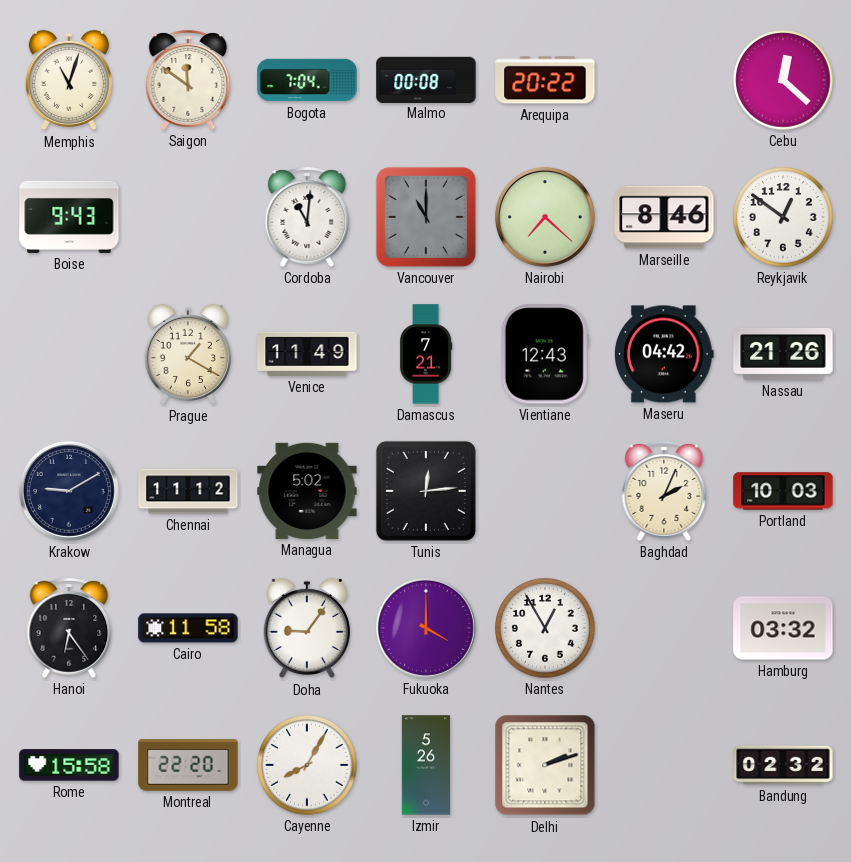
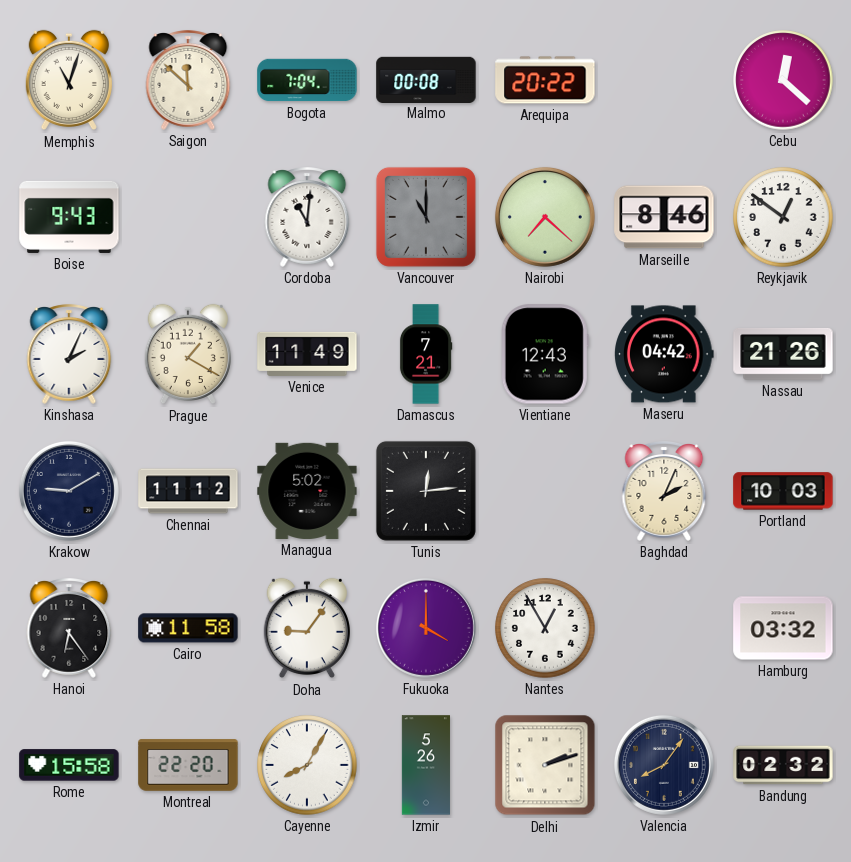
Saigon: 11:51 -> 11:52
Kinshasa: none -> 2:04
Valencia: none -> 8:06
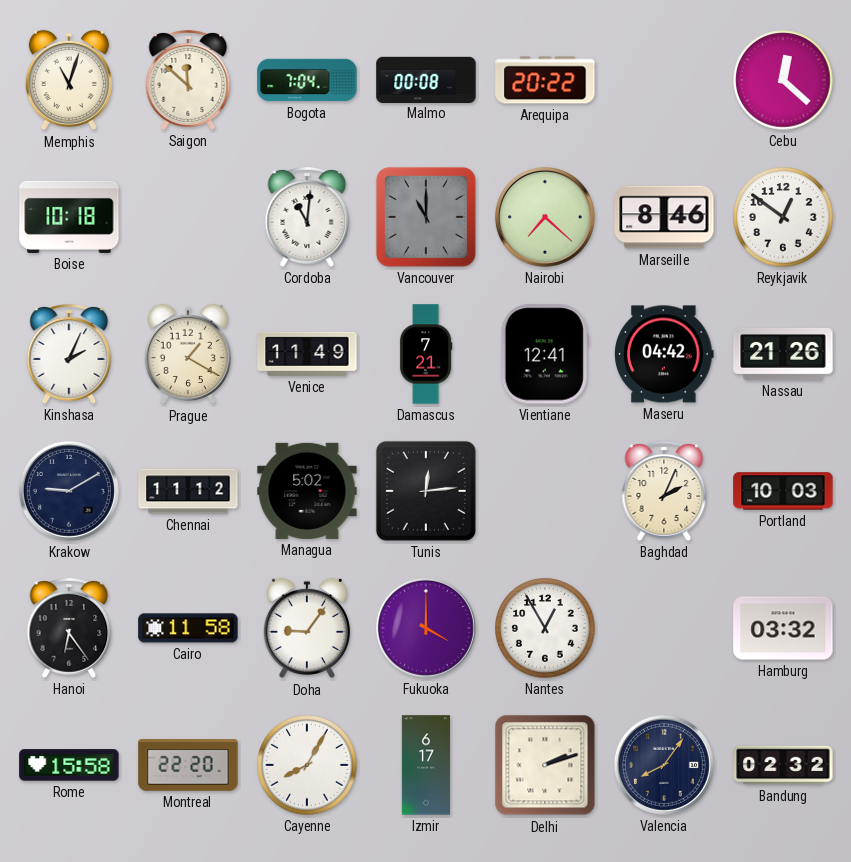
Boise: 9:43 -> 10:18
Vientiane: 12:43 -> 12:41
Izmir: 5:26 -> 6:17
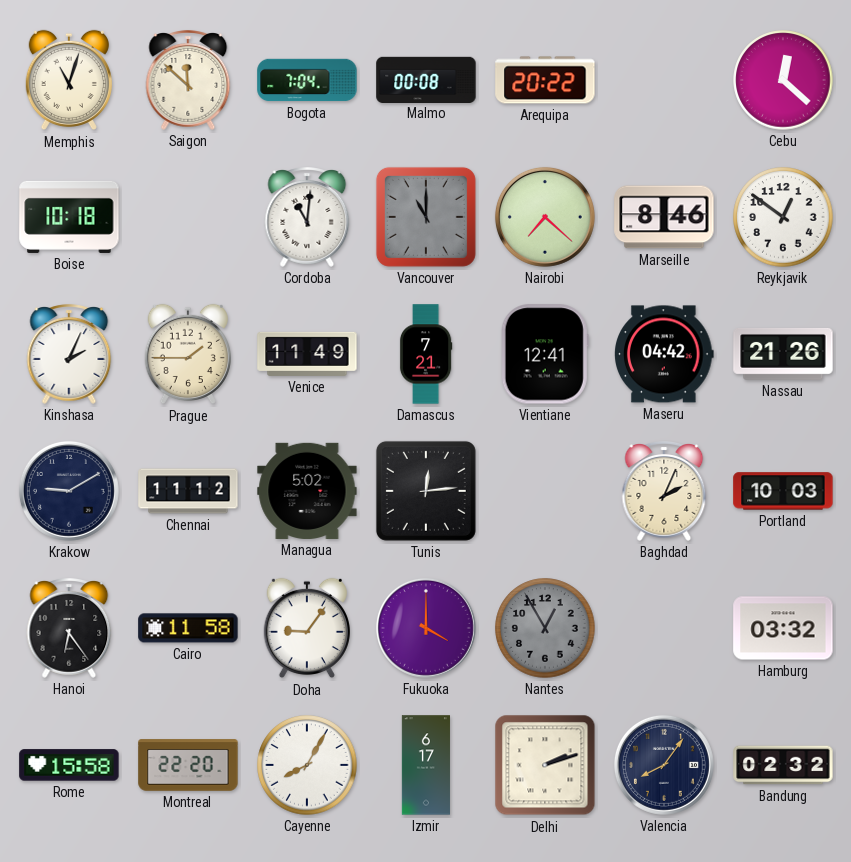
Prague: 1:20 -> 1:45
Nantes dial: white -> grey
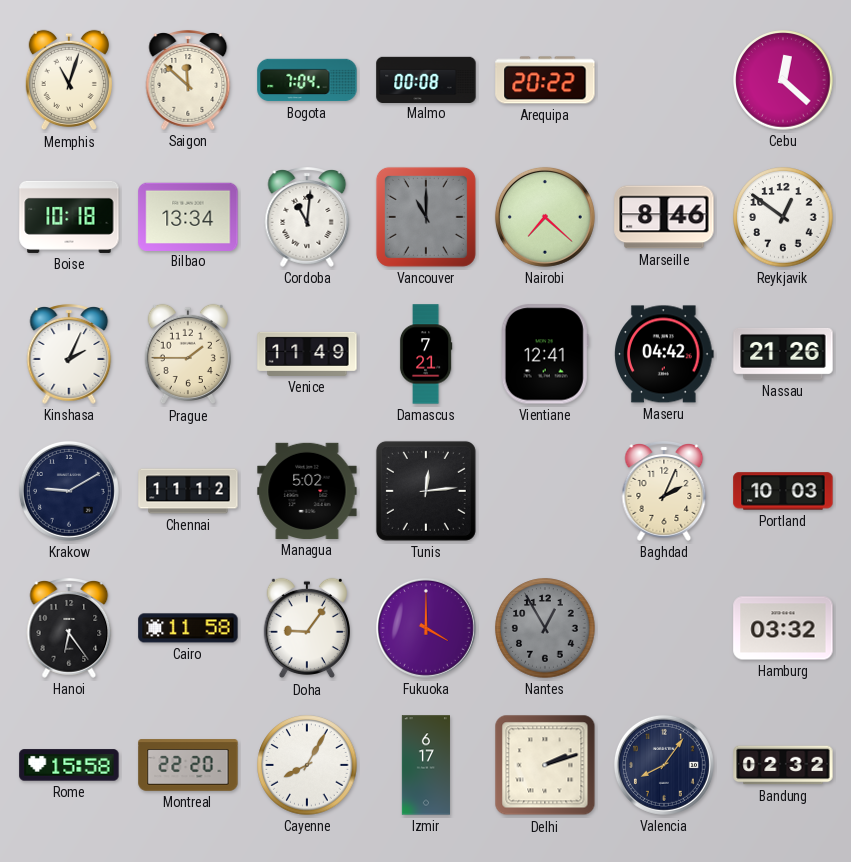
Bilbao: none -> 13:34
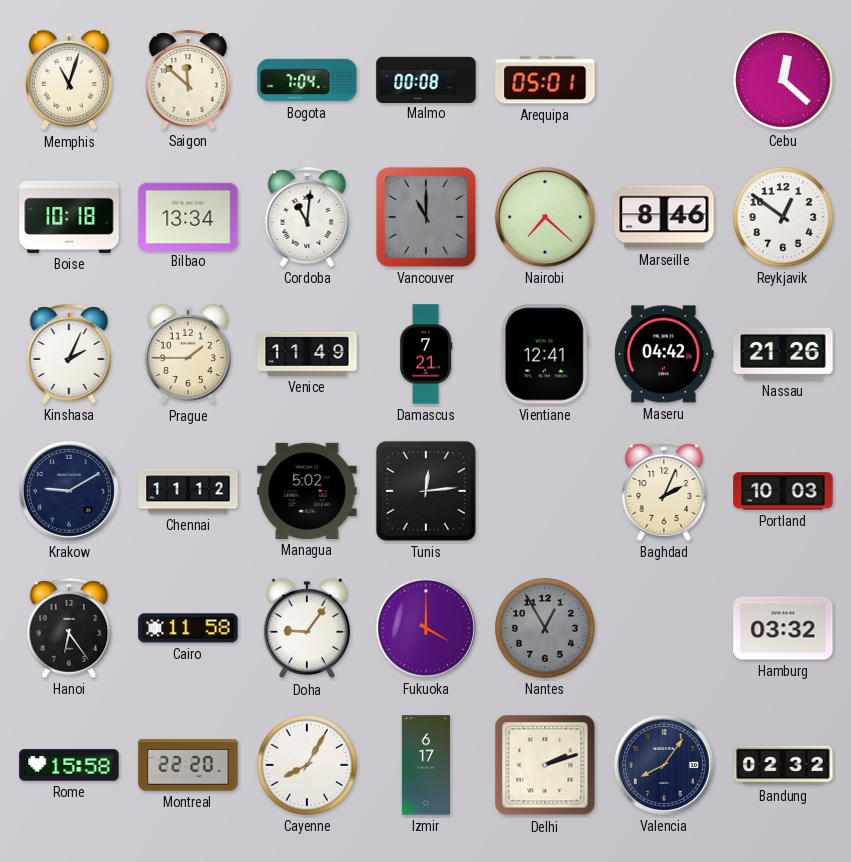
Arequipa: 20:22 -> 05:01
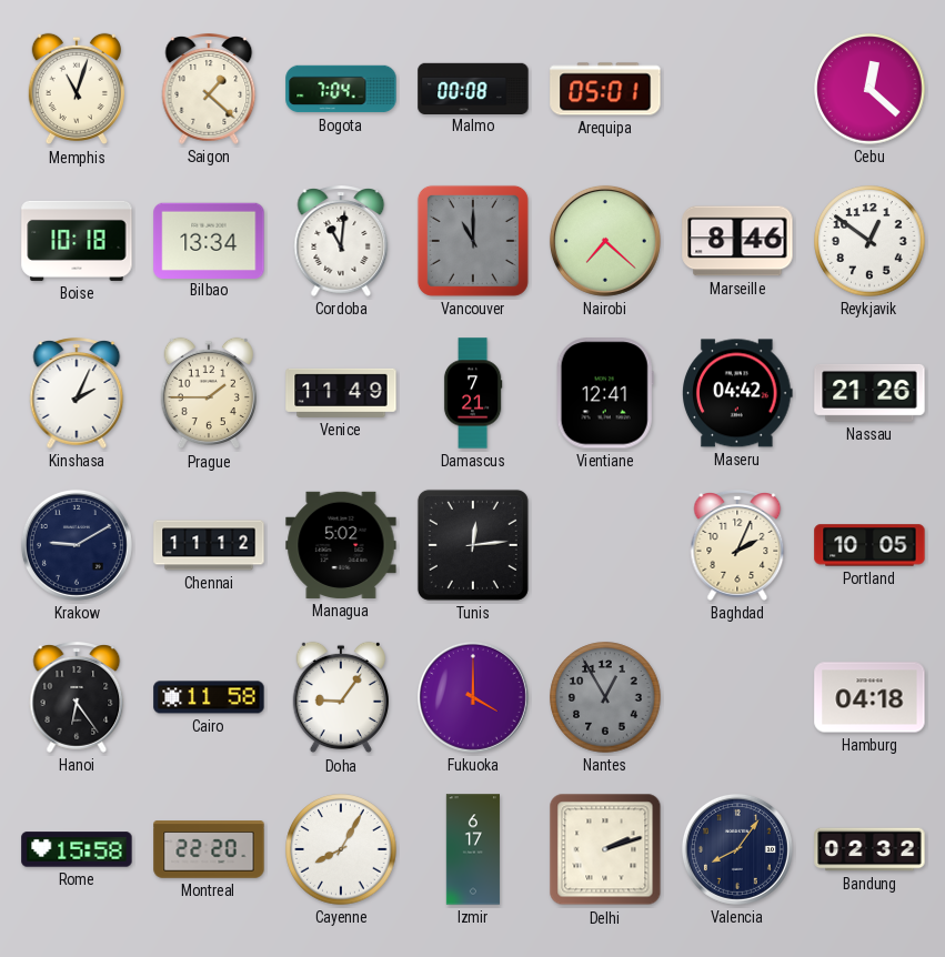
Saigon: 11:52 -> 1:22
Portland: 10:03 -> 10:05
Hamburg: 03:32 -> 04:18
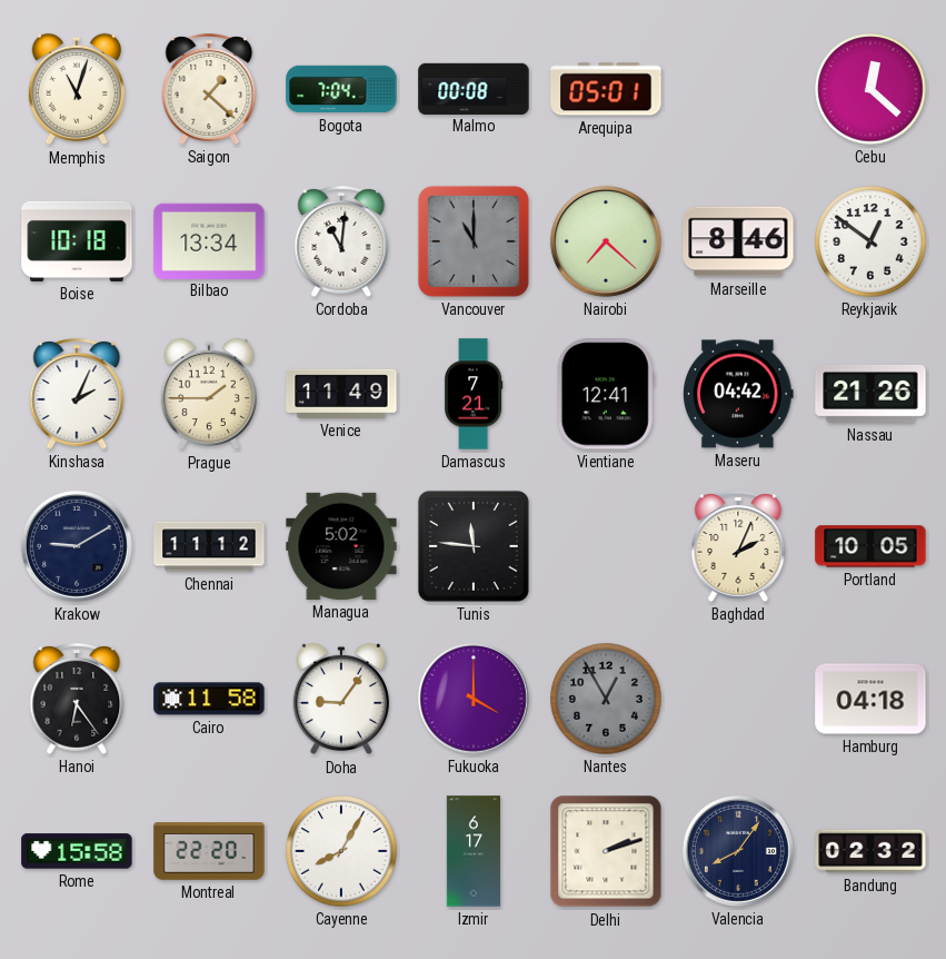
Tunis: 12:14 -> 11:46
